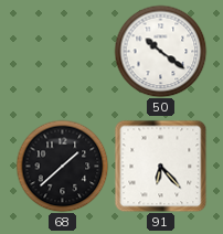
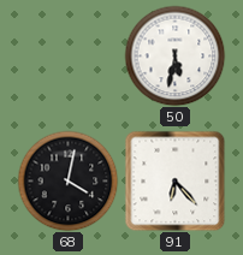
50: 10:21 -> 5:32
68: 1:38 -> 4:02
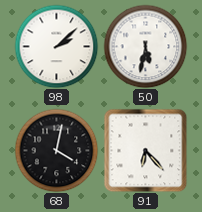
98: none -> 2:08
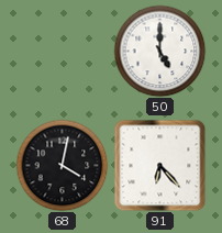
98: 2:08 -> none
50: 5:32 -> 5:00
